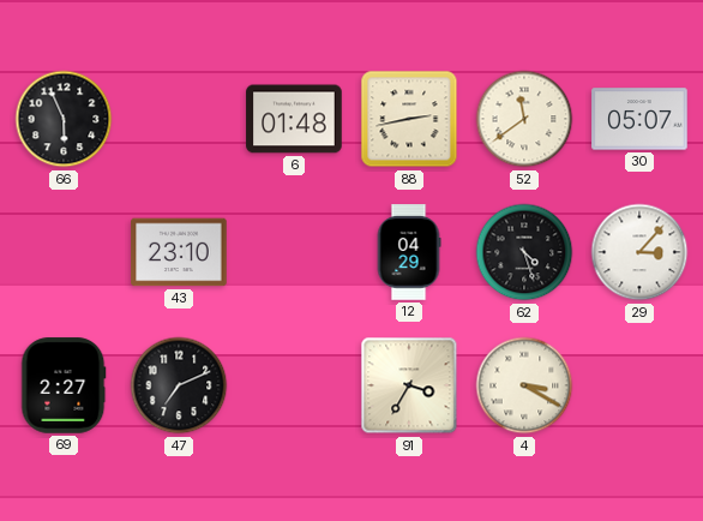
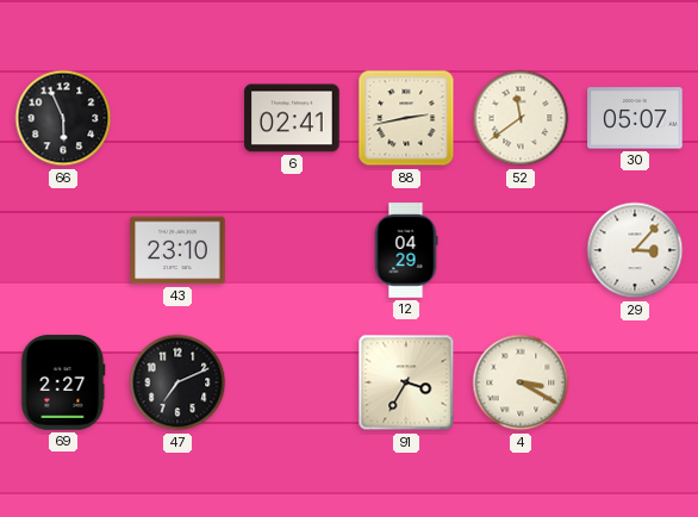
6: 01:48 -> 02:41
62: 4:27 -> none
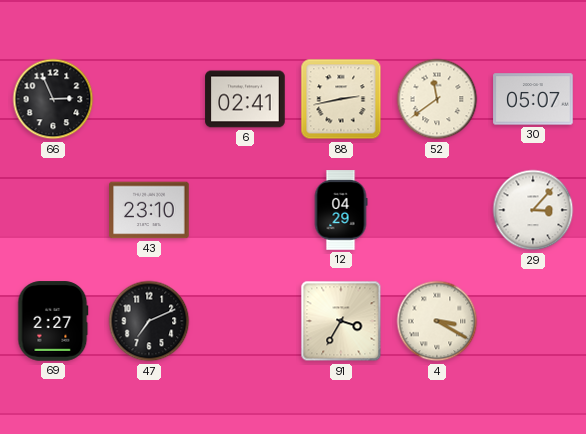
66: 5:56 -> 2:56
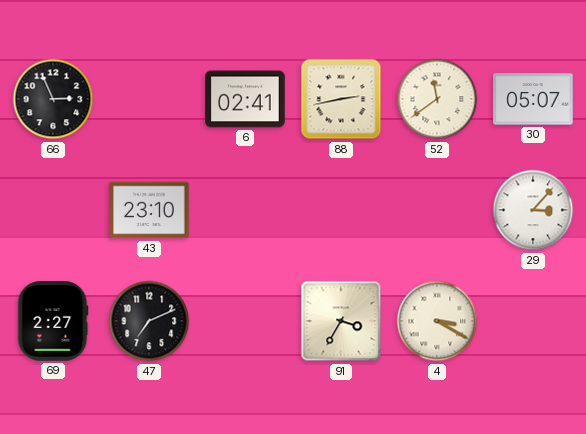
12: 04:29 -> none
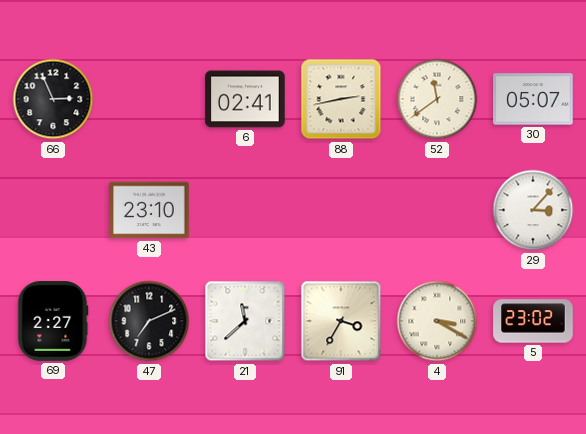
21: none -> 11:38
5: none -> 23:02
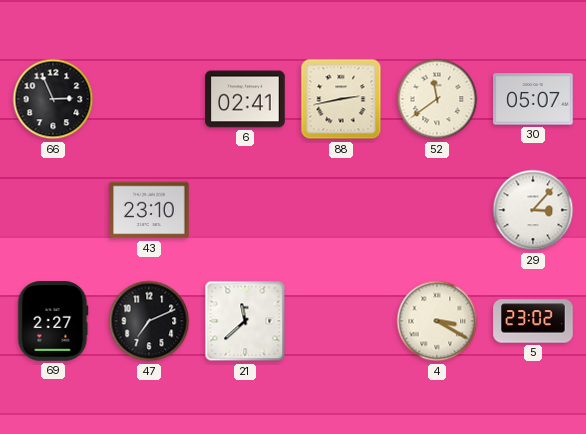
91: 3:35 -> none
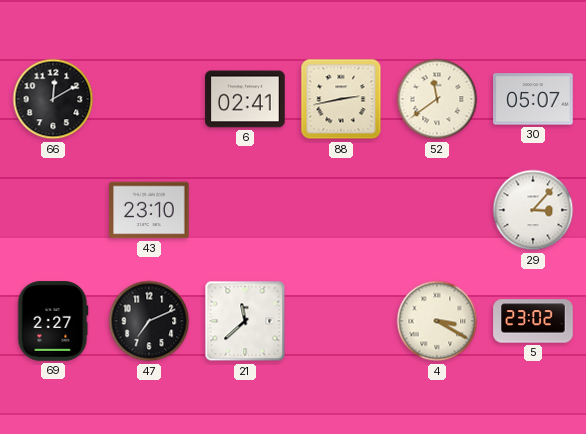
66: 2:56 -> 12:10
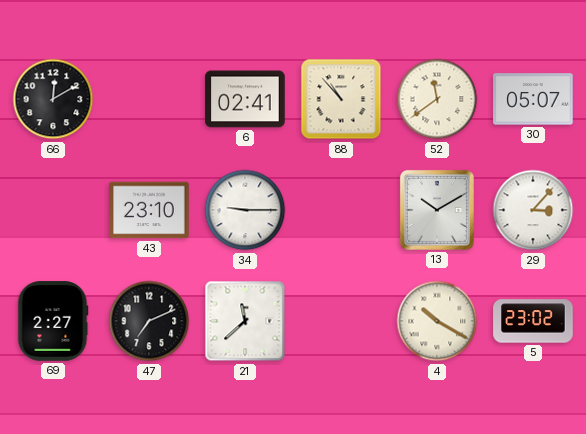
88: 2:43 -> 10:53
34: none -> 9:15
13: none -> 10:10
4: 3:20 -> 10:20
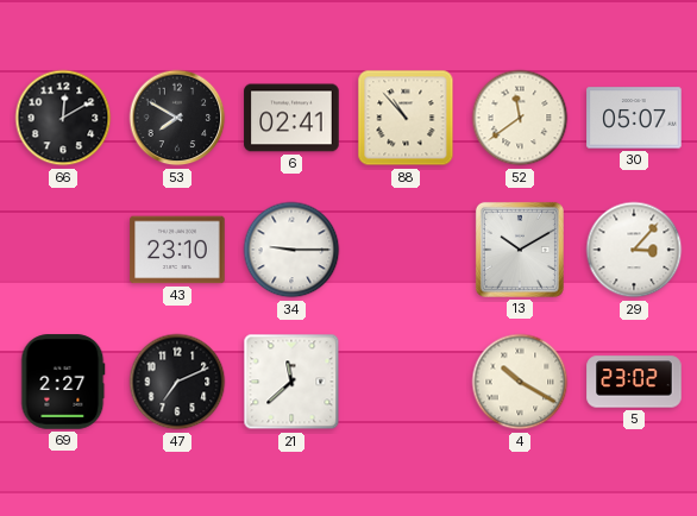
53: none -> 7:50
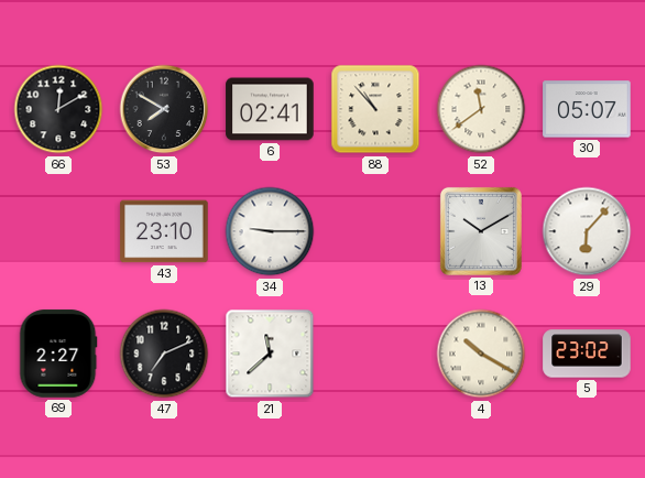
29: 3:07 -> 6:07
